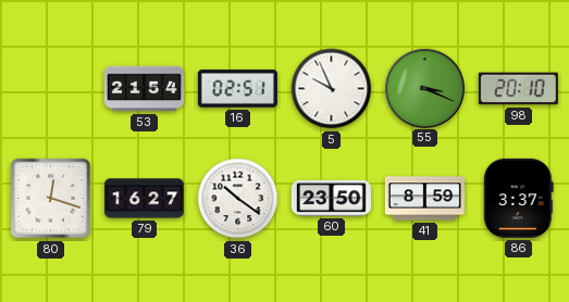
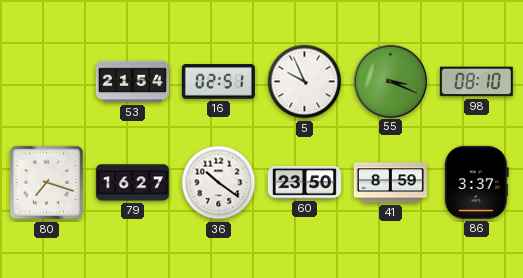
98: 20:10 -> 08:10
80: 12:18 -> 7:18
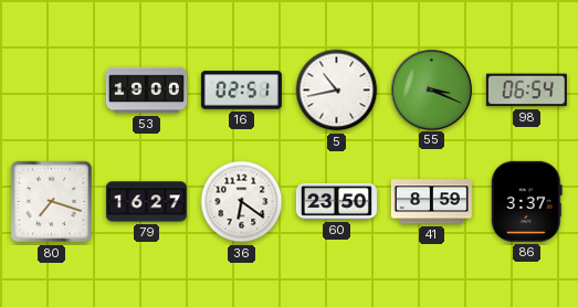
53: 21:54 -> 19:00
5: 9:56 -> 10:43
98: 08:10 -> 06:54
36: 10:21 -> 6:21
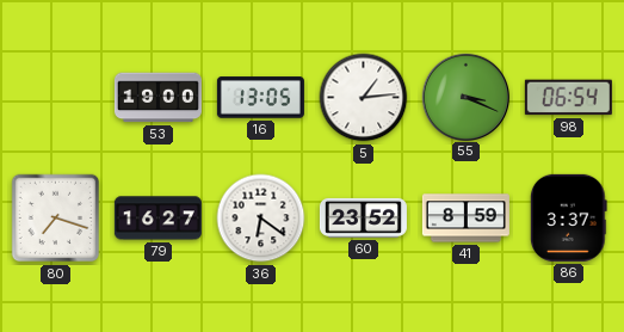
16: 02:51 -> 13:05
5: 10:43 -> 1:14
60: 23:50 -> 23:52
